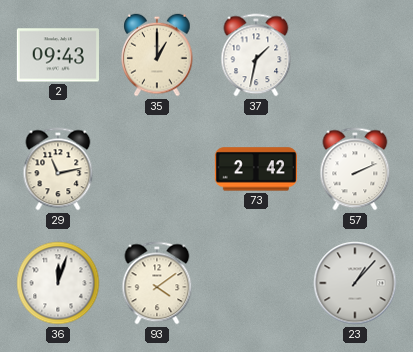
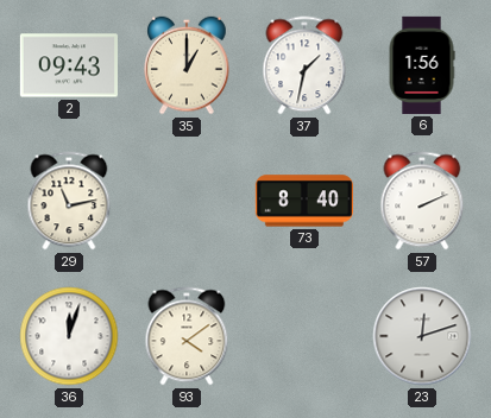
6: none -> 1:56
73: 2:42 -> 8:40
23: 1:07 -> 12:12
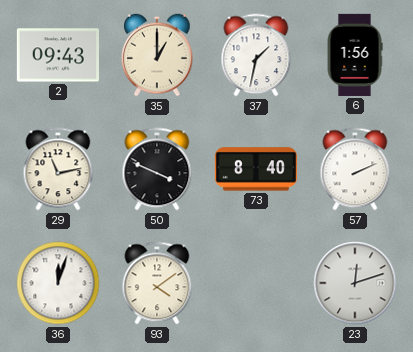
50: none -> 3:49
